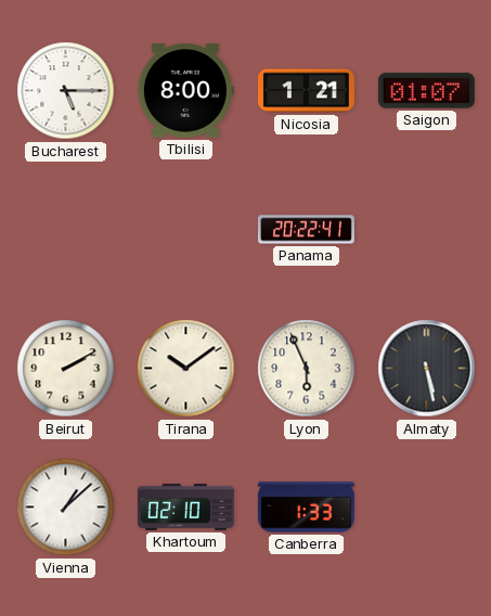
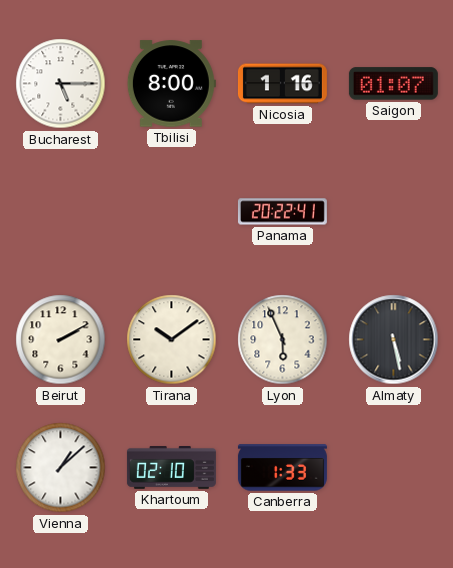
Nicosia: 1:21 -> 1:16
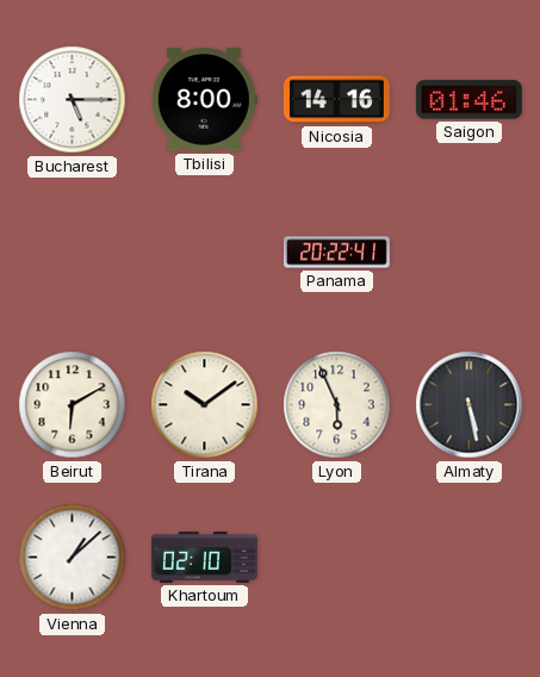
Nicosia: 1:16 -> 14:16
Saigon: 01:07 -> 01:46
Beirut: 2:10 -> 6:10
Canberra: 1:33 -> none
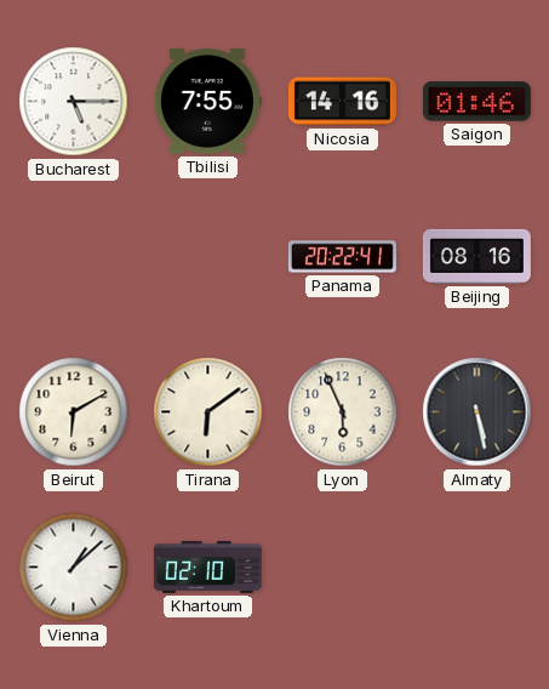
Tbilisi: 8:00 -> 7:55
Beijing: none -> 08:16
Tirana: 10:09 -> 6:09
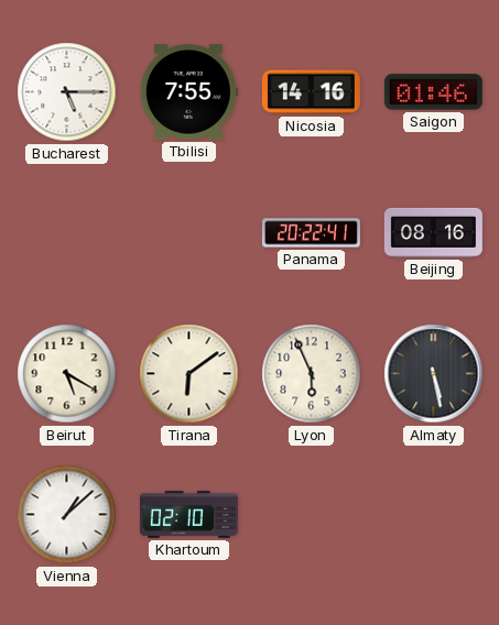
Beirut: 6:10 -> 5:20
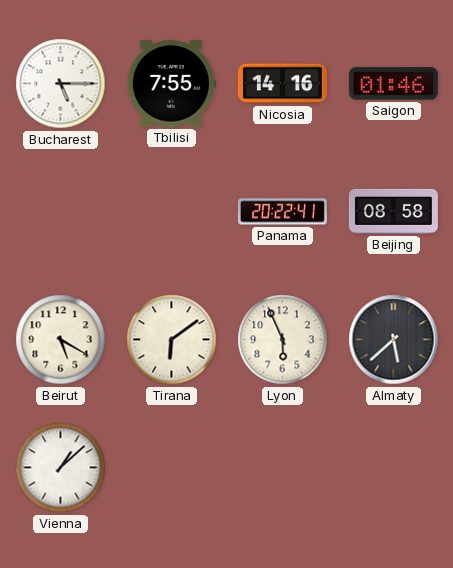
Beijing: 08:16 -> 08:58
Almaty: 5:28 -> 5:38
Khartoum: 02:10 -> none
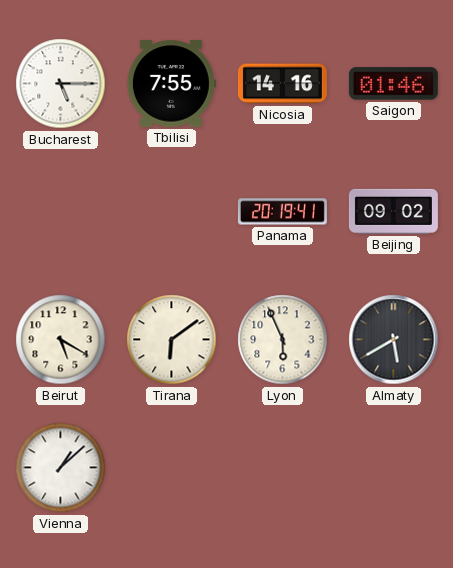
Panama: 20:22 -> 20:19
Beijing: 08:58 -> 09:02
Almaty: 5:38 -> 5:40
